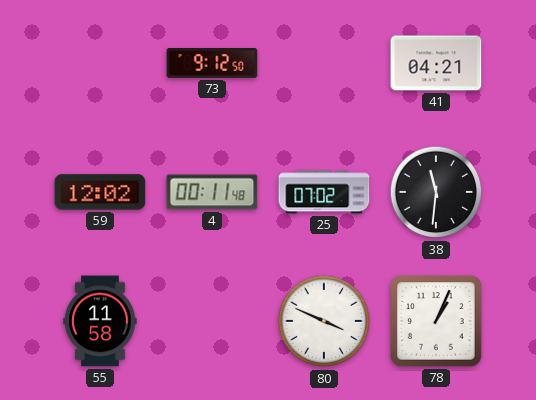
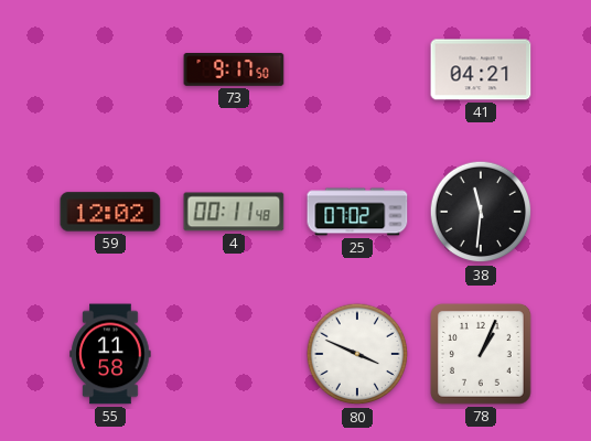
73: 9:12 -> 9:17
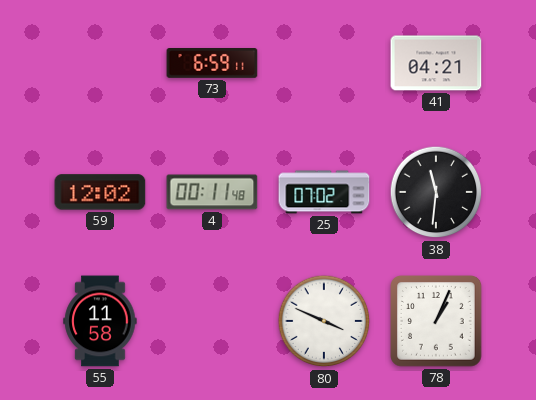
73: 9:17 -> 6:59
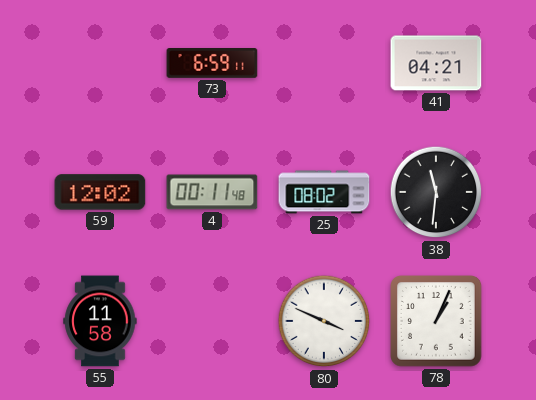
25: 07:02 -> 08:02
